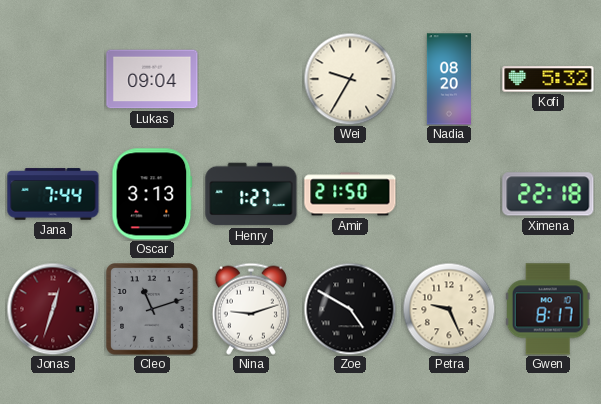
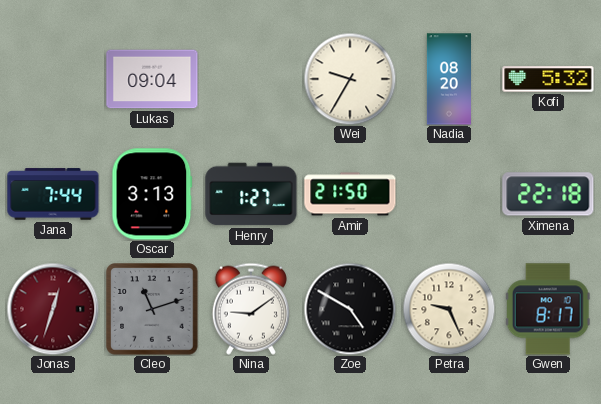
Nina: 9:12 -> 9:09
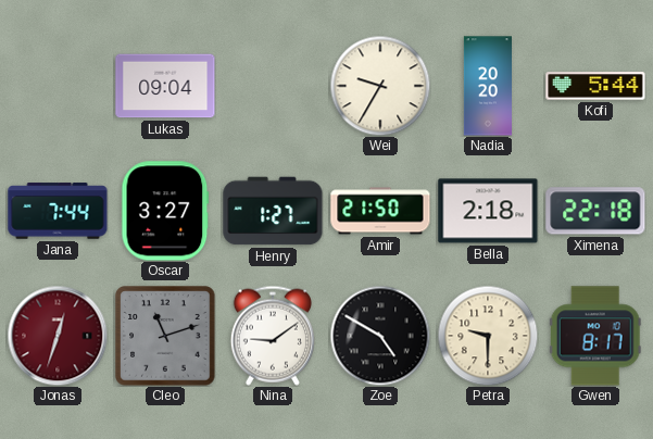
Nadia: 08:20 -> 20:20
Kofi: 5:32 -> 5:44
Oscar: 3:13 -> 3:27
Bella: none -> 2:18
Petra: 9:26 -> 9:30
